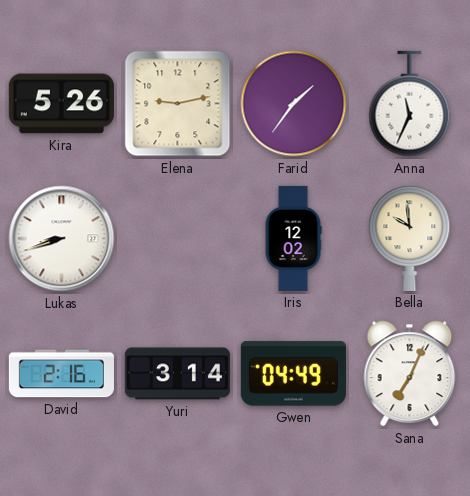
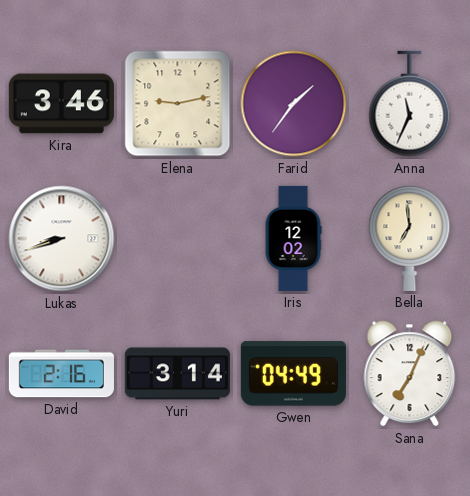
Kira: 5:26 -> 3:46
Bella: 9:59 -> 6:59
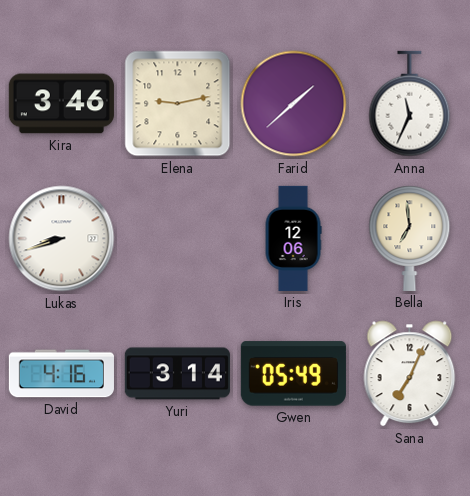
Farid: 1:36 -> 1:38
Iris: 12:02 -> 12:06
David: 2:16 -> 4:16
Gwen: 04:49 -> 05:49
